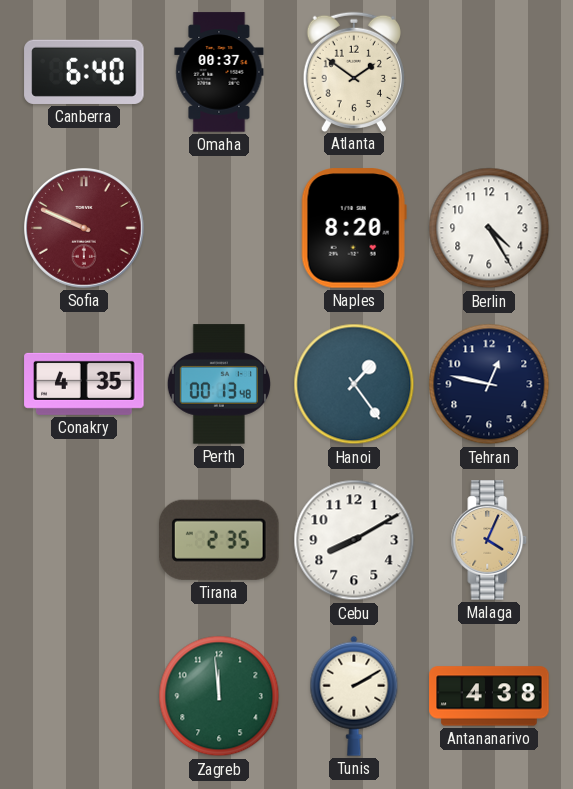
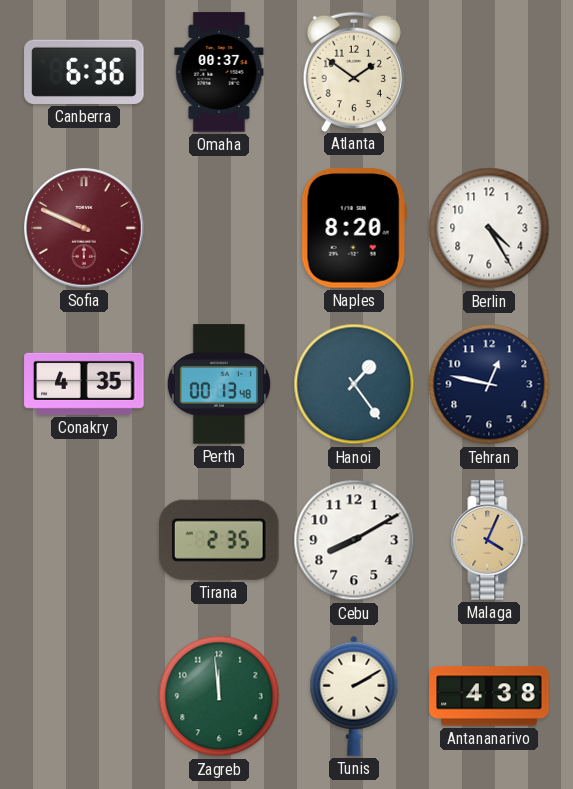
Canberra: 6:40 -> 6:36
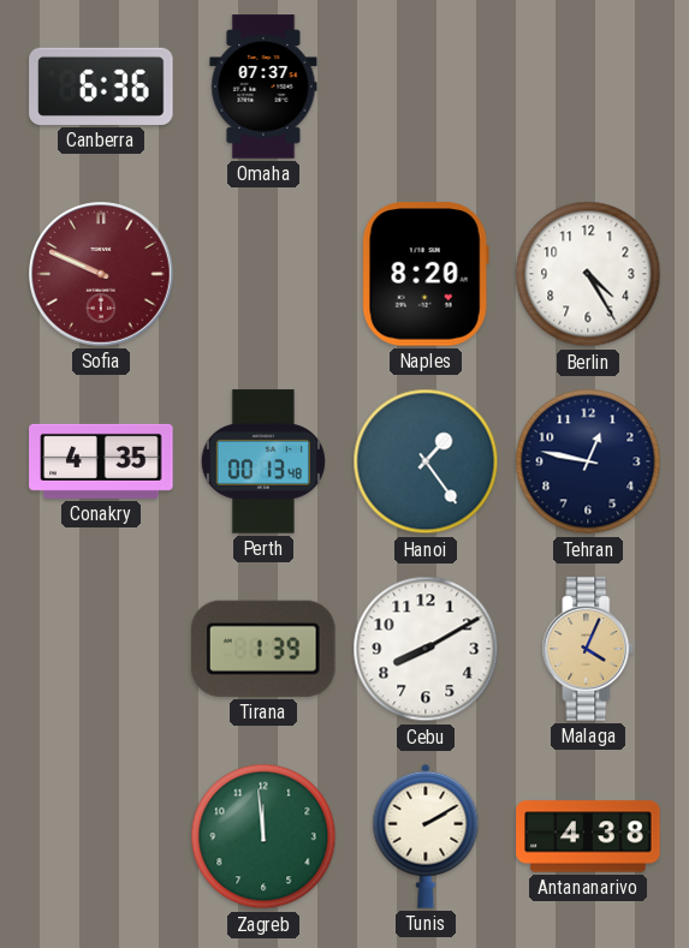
Omaha: 00:37 -> 07:37
Atlanta: 1:51 -> none
Tirana: 2:35 -> 1:39
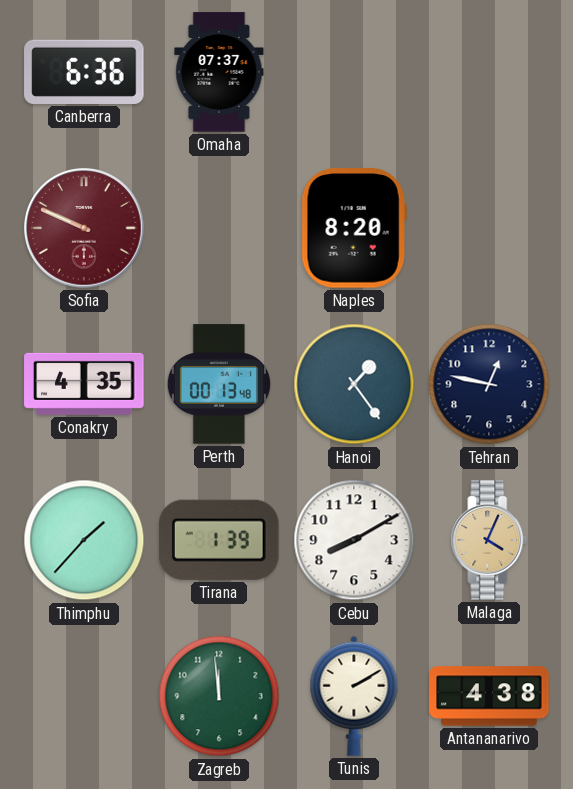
Berlin: 4:25 -> none
Thimphu: none -> 1:37
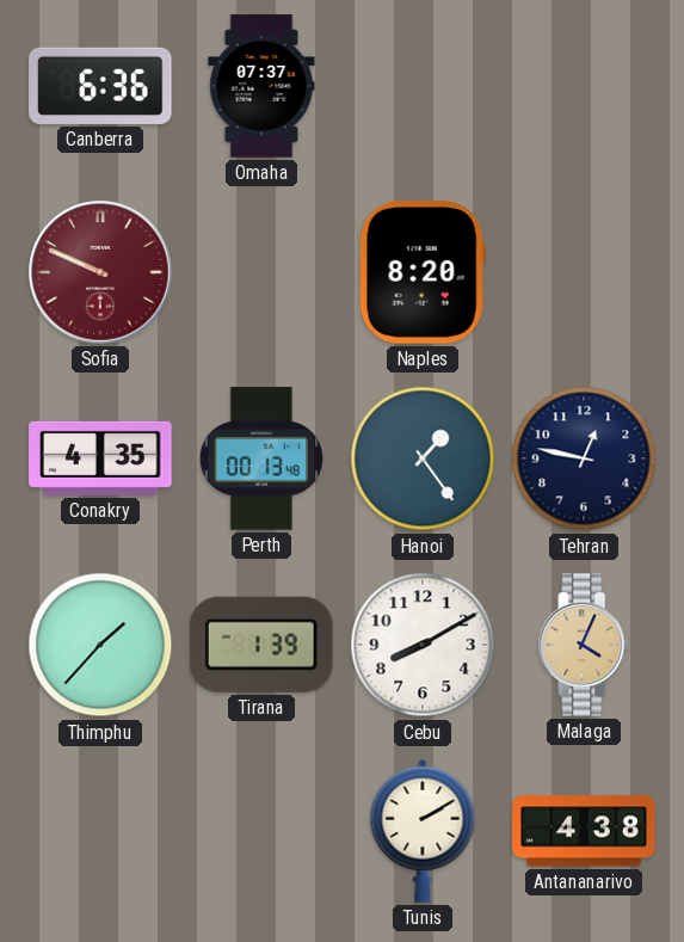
Zagreb: 11:59 -> none
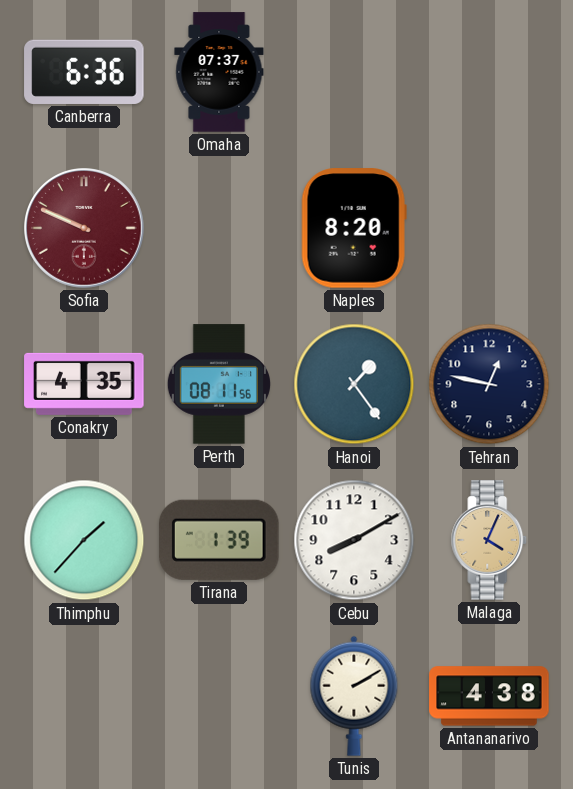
Perth: 00:13 -> 08:11
